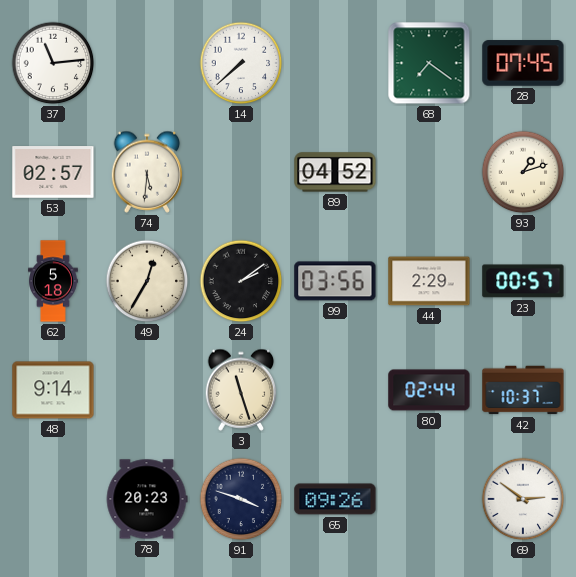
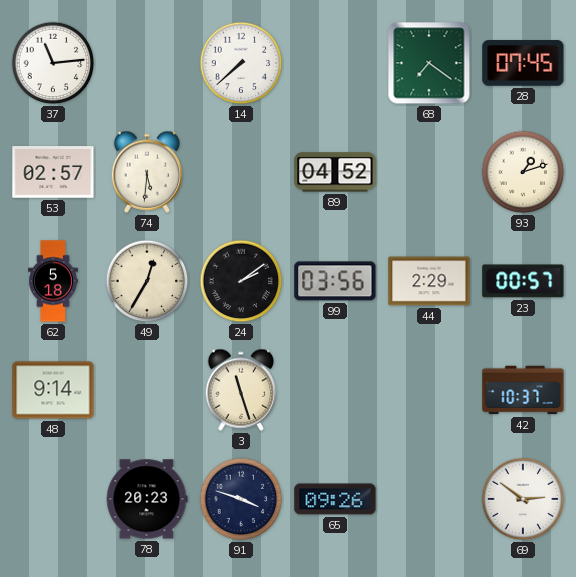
80: 02:44 -> none
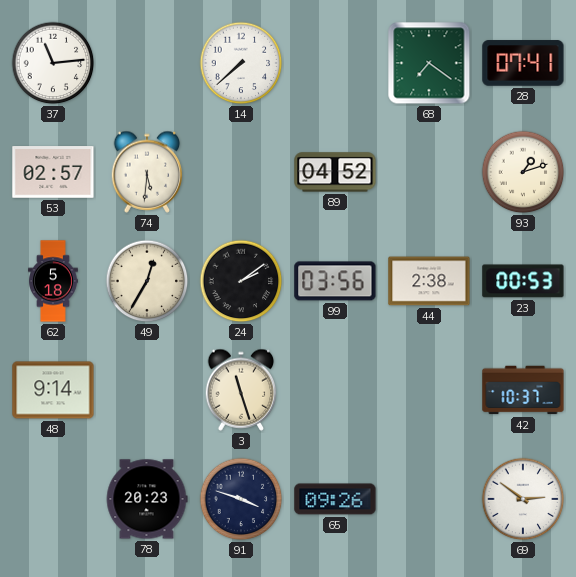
28: 07:45 -> 07:41
44: 2:29 -> 2:38
23: 00:57 -> 00:53
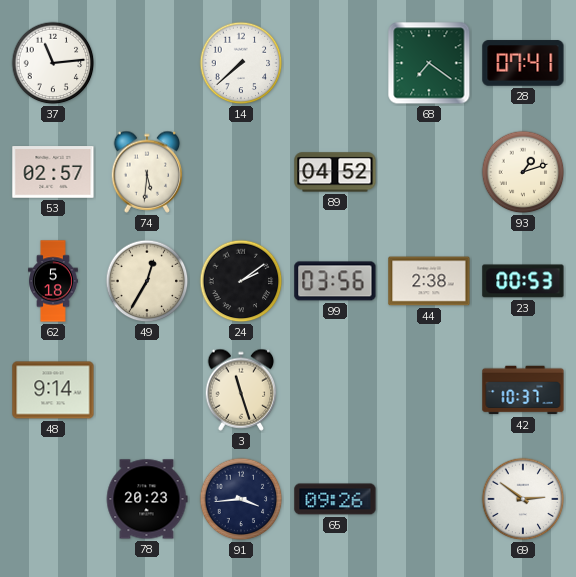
91: 3:48 -> 3:44
